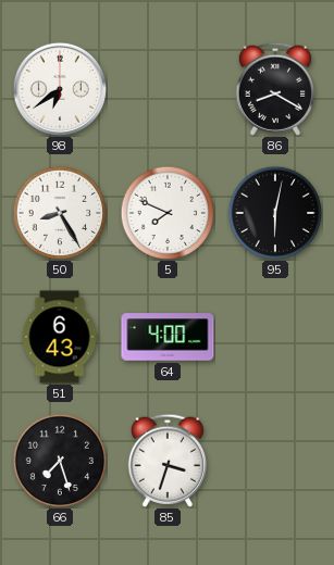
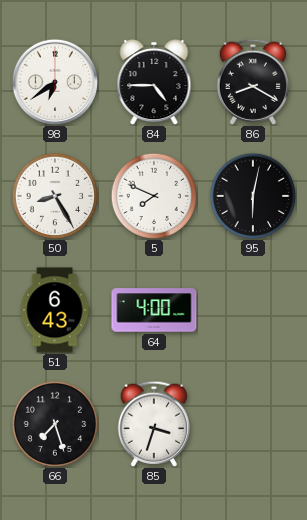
84: none -> 4:45
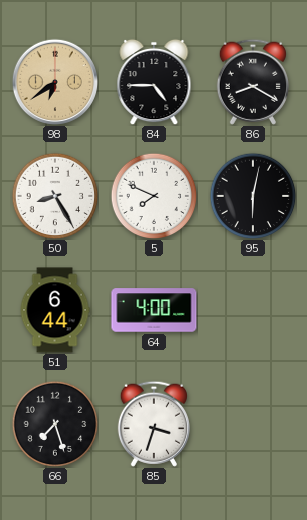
98 dial: white -> champagne
51: 6:43 -> 6:44
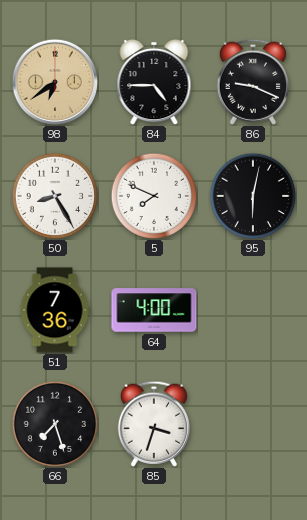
86: 8:20 -> 9:19
51: 6:44 -> 7:36
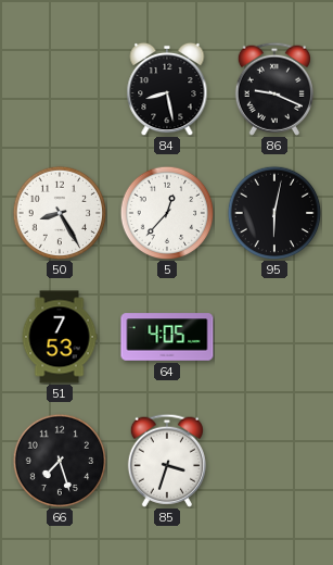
98: 6:39 -> none
84: 4:45 -> 8:28
5: 7:49 -> 12:37
51: 7:36 -> 7:53
64: 4:00 -> 4:05
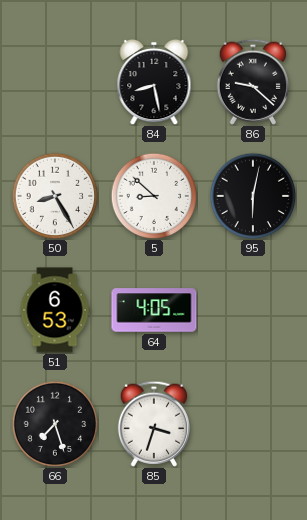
86: 9:19 -> 9:22
5: 12:37 -> 8:52
51: 7:53 -> 6:53
